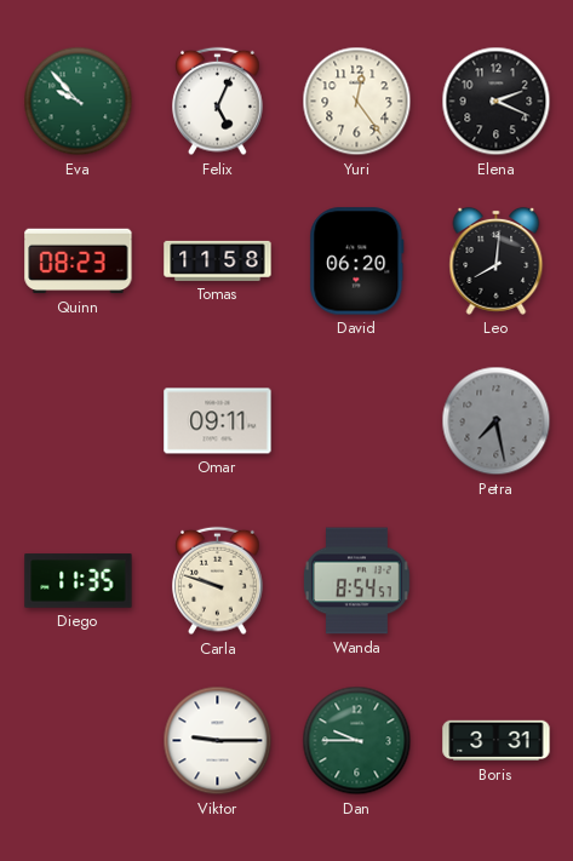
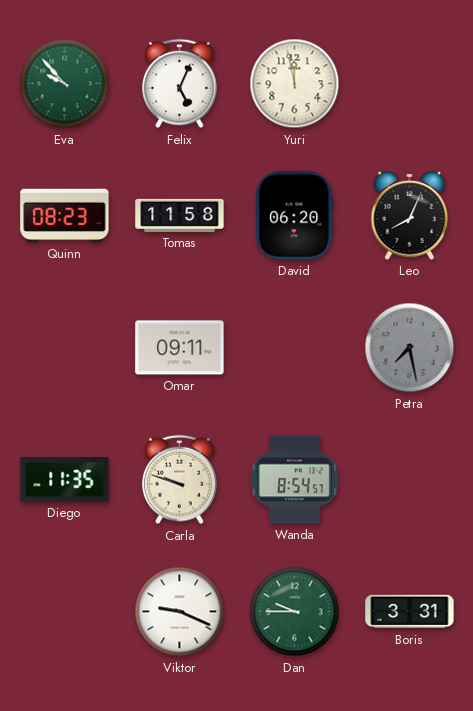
Yuri: 12:24 -> 11:58
Elena: 2:19 -> none
Leo: 8:01 -> 8:04
Viktor: 9:15 -> 9:19
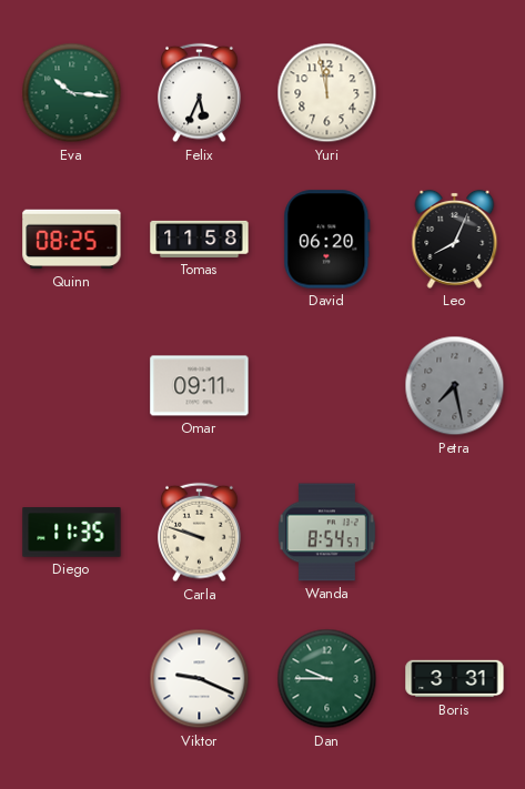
Eva: 9:53 -> 10:16
Felix: 5:04 -> 5:34
Quinn: 08:23 -> 08:25
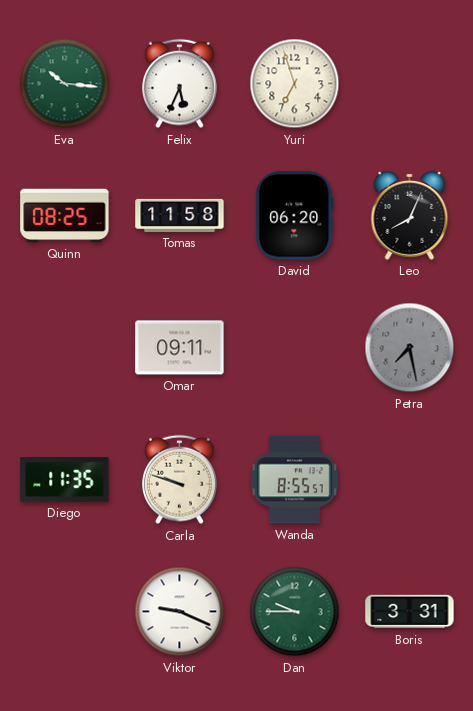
Yuri: 11:58 -> 6:57
Wanda: 8:54 -> 8:55
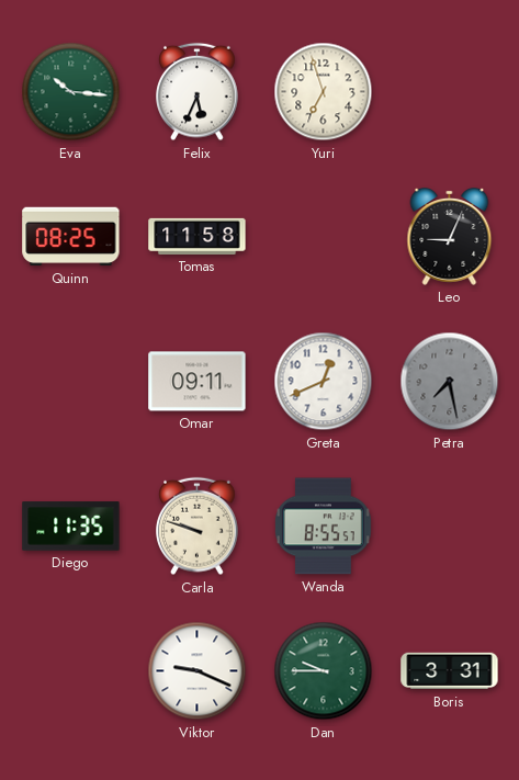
David: 06:20 -> none
Leo: 8:04 -> 9:04
Greta: none -> 12:41
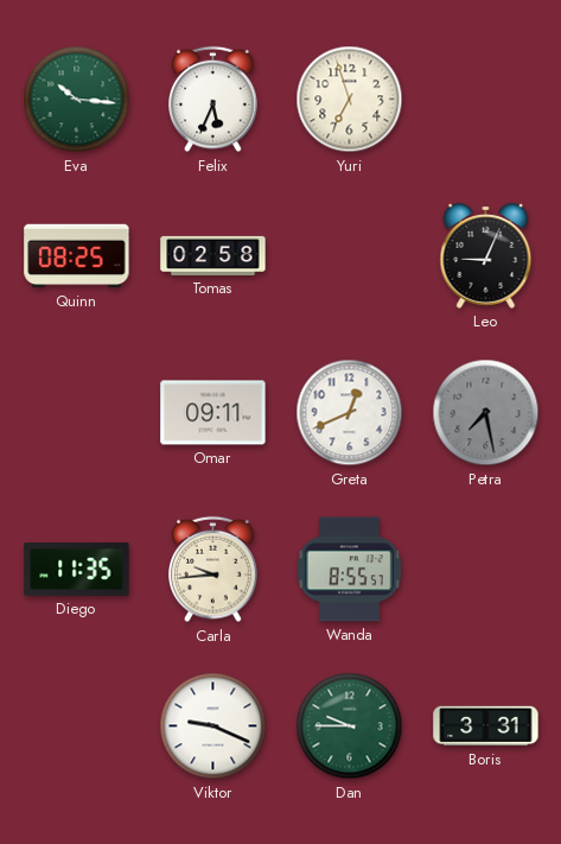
Tomas: 11:58 -> 02:58
Carla: 9:48 -> 9:44
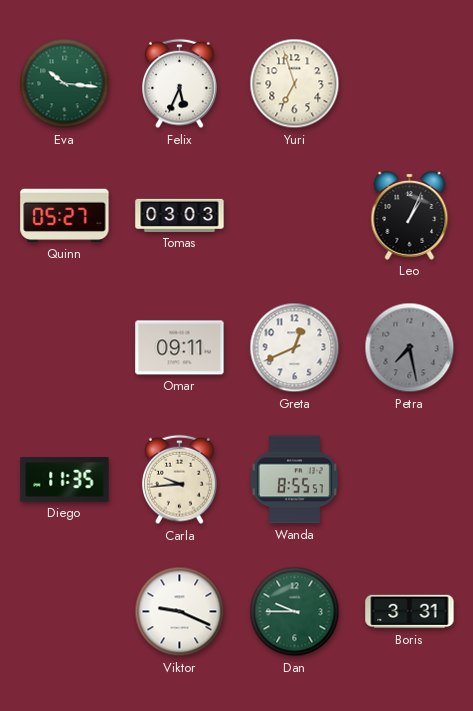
Quinn: 08:25 -> 05:27
Tomas: 02:58 -> 03:03
Leo: 9:04 -> 1:04
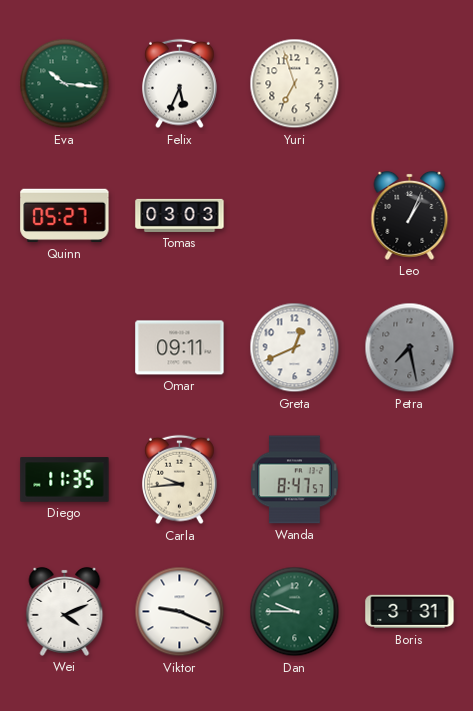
Wanda: 8:55 -> 8:47
Wei: none -> 4:11
